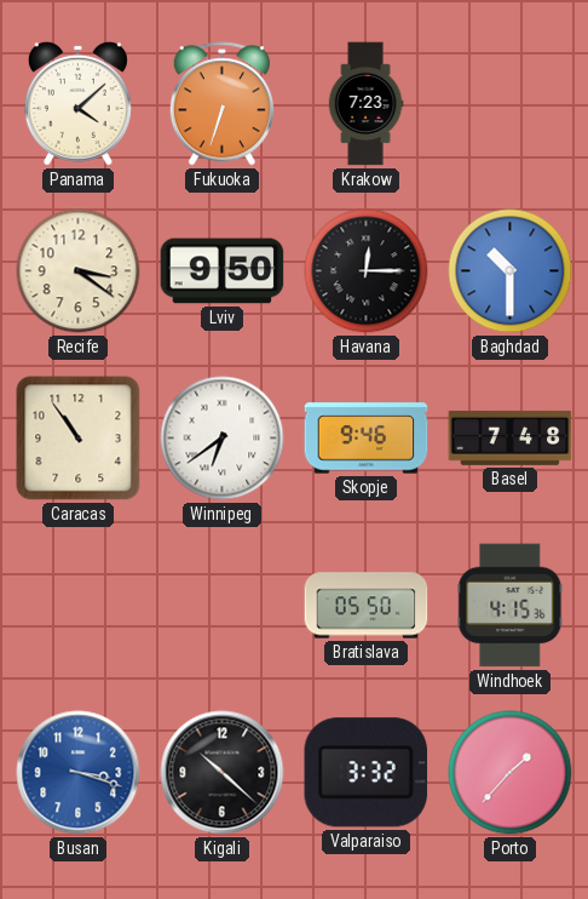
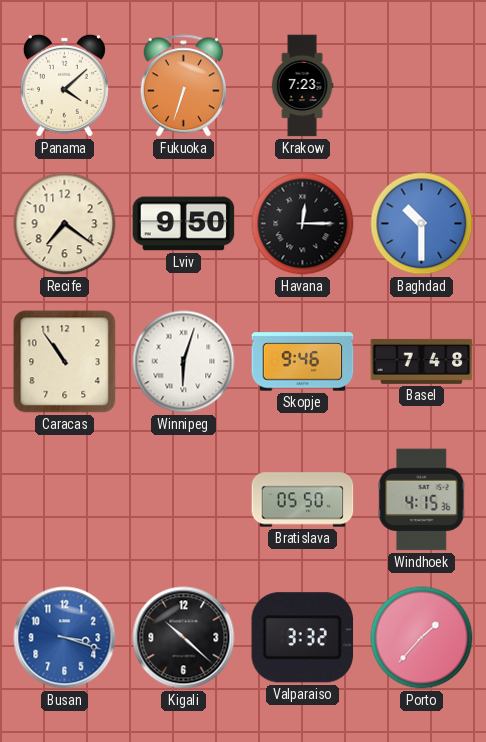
Recife: 3:21 -> 7:21
Winnipeg: 6:39 -> 6:03
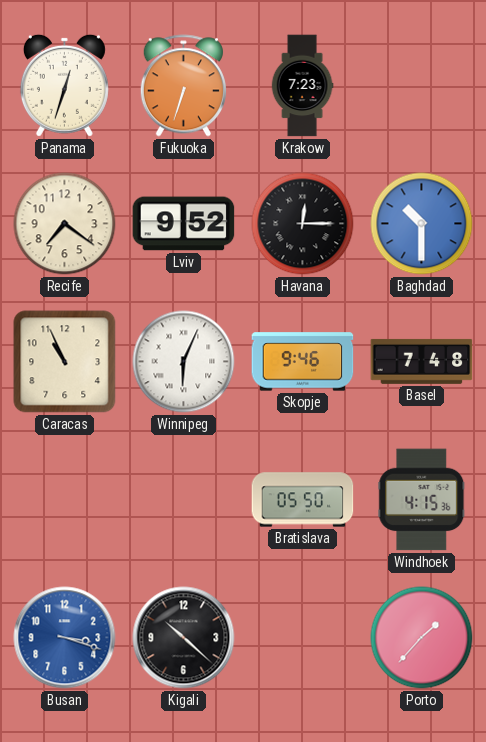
Panama: 4:08 -> 12:33
Lviv: 9:50 -> 9:52
Caracas: 10:54 -> 10:56
Winnipeg: 6:03 -> 6:04
Valparaiso: 3:32 -> none
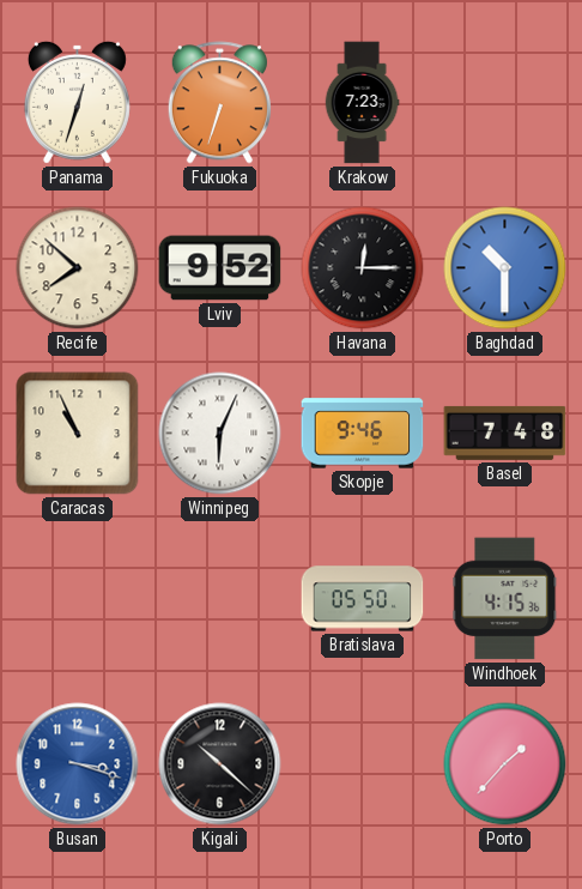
Recife: 7:21 -> 7:52
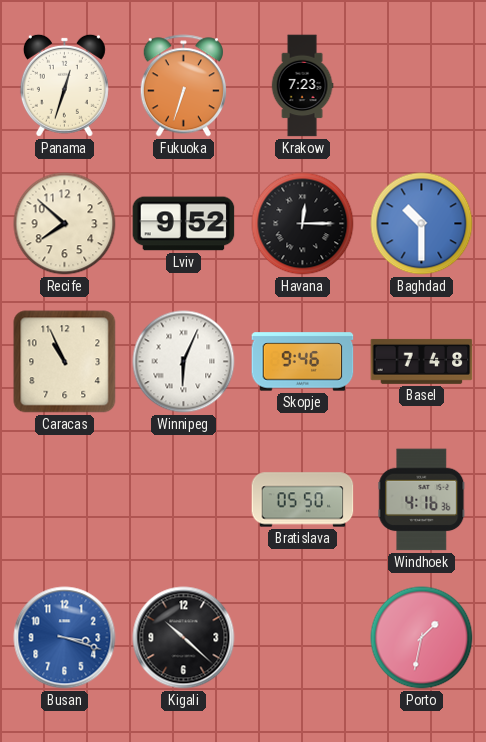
Windhoek: 4:15 -> 4:16
Porto: 1:37 -> 1:32
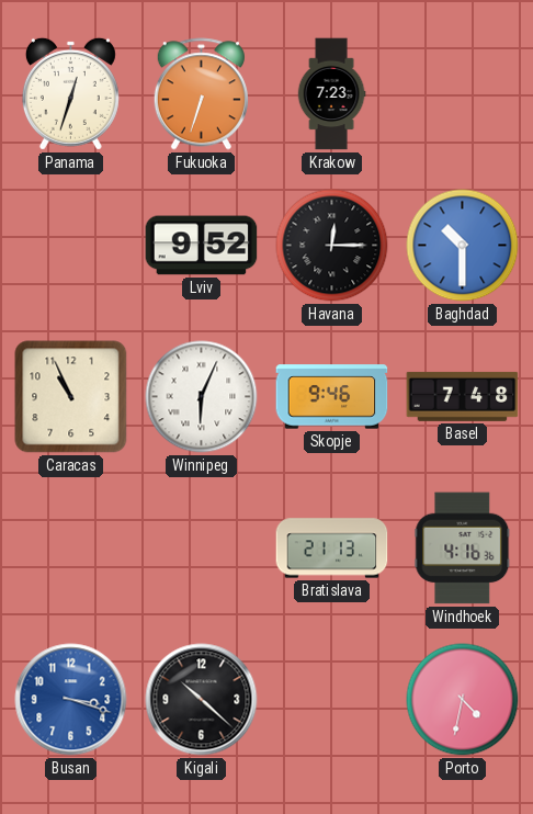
Recife: 7:52 -> none
Bratislava: 05:50 -> 21:13
Porto: 1:32 -> 4:32
